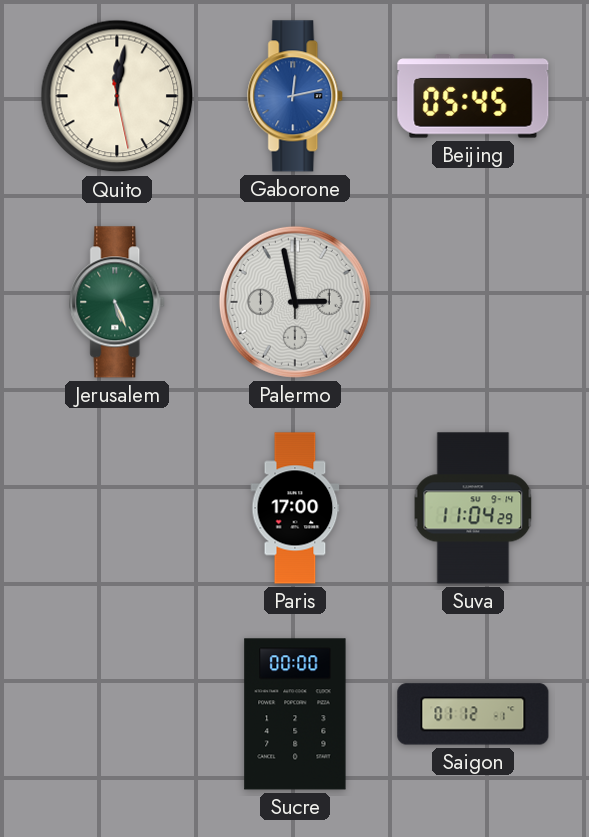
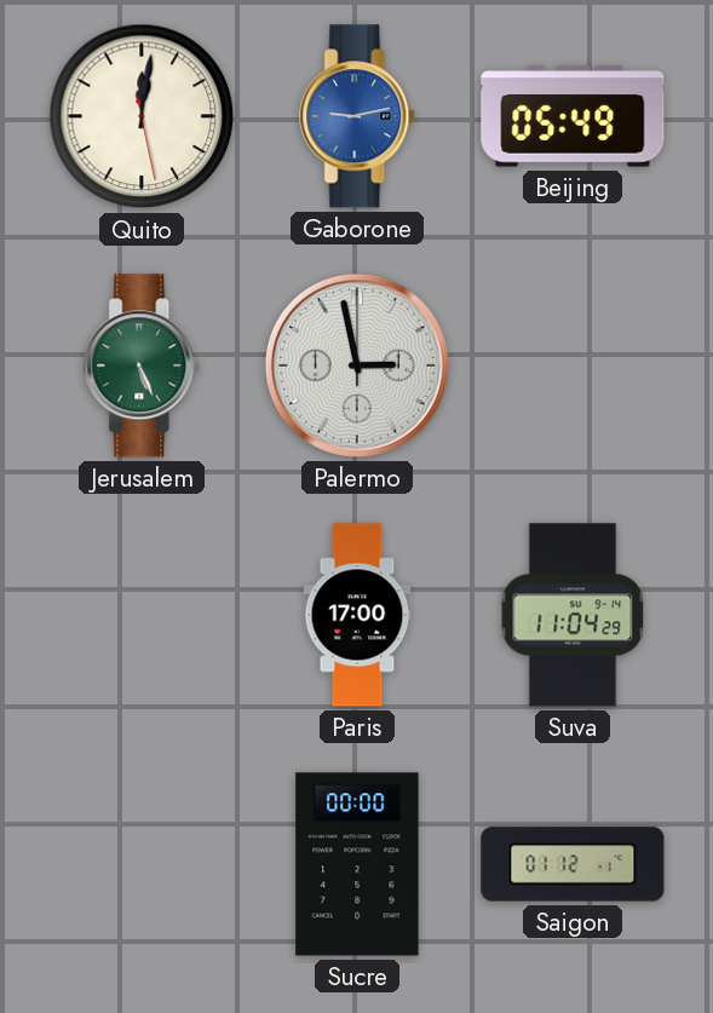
Gaborone: 12:13 -> 9:13
Beijing: 05:45 -> 05:49
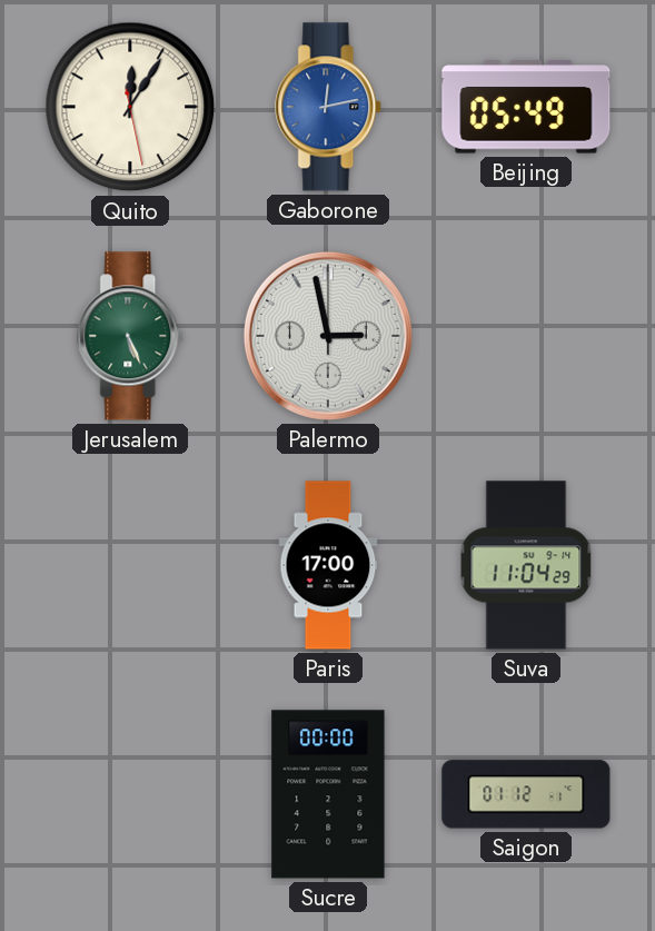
Quito: 12:01 -> 12:05
Gaborone: 9:13 -> 12:13
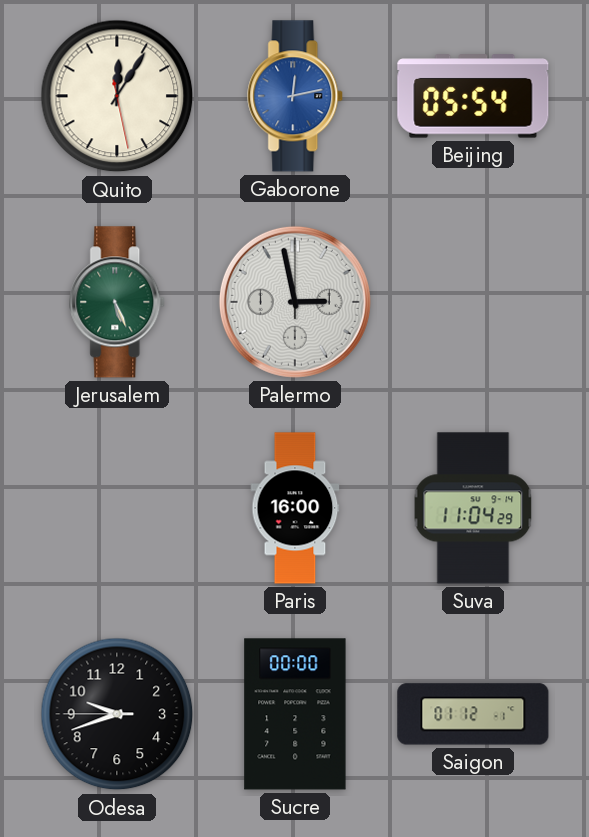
Beijing: 05:49 -> 05:54
Paris: 17:00 -> 16:00
Odesa: none -> 9:41
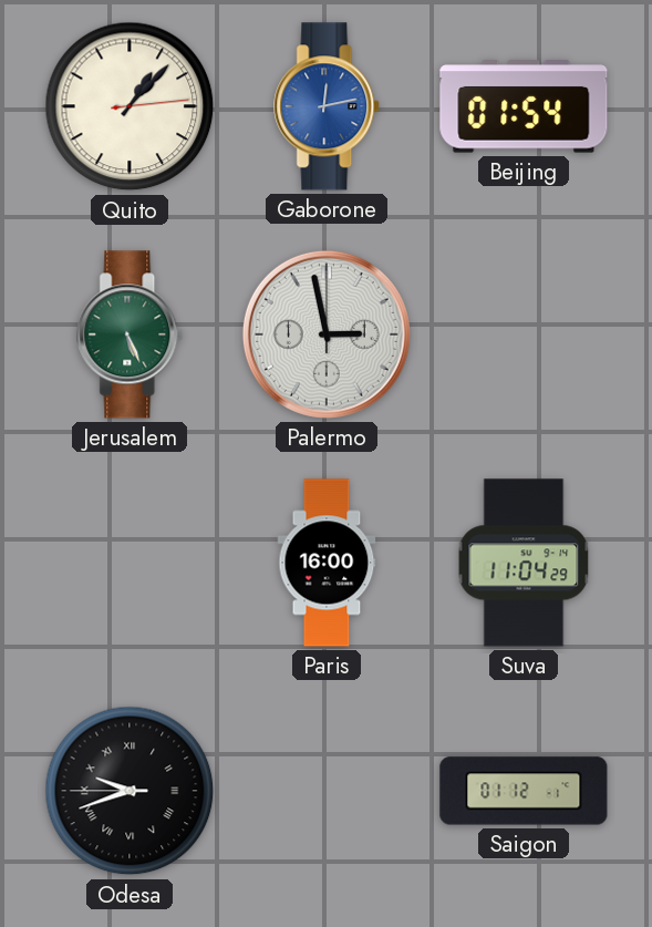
Quito: 12:05 -> 1:07
Beijing: 05:54 -> 01:54
Odesa numerals: Arabic -> Roman
Sucre: 00:00 -> none
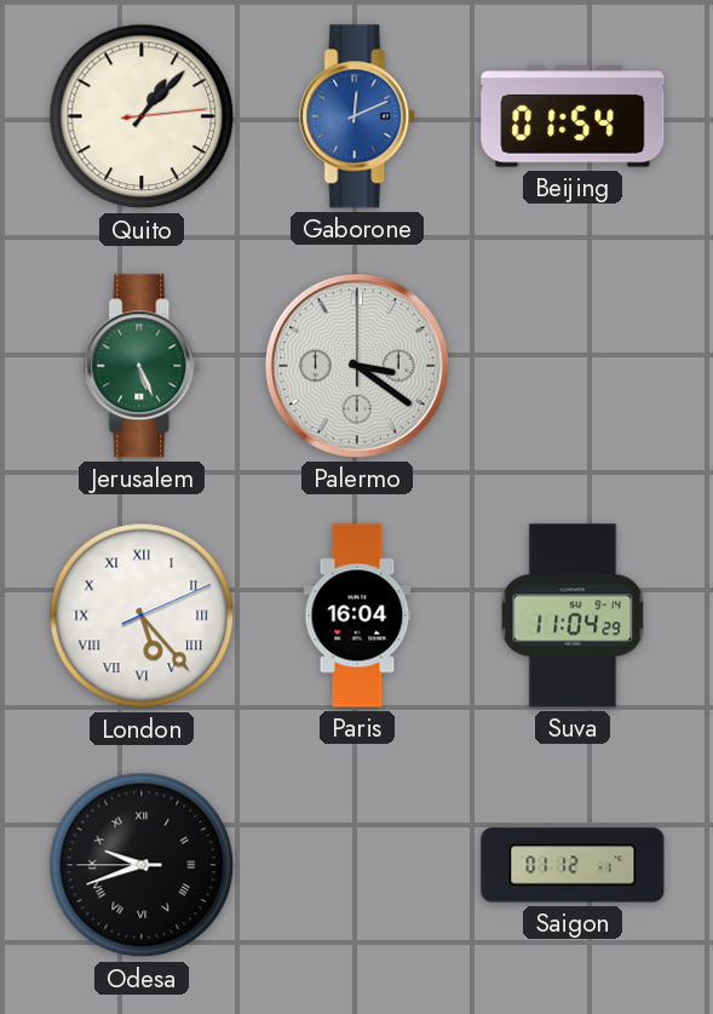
Gaborone: 12:13 -> 12:11
Palermo: 2:58 -> 3:21
London: none -> 5:23
Paris: 16:00 -> 16:04
